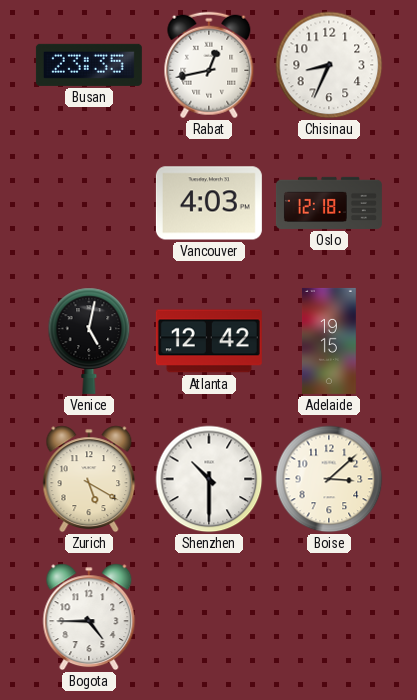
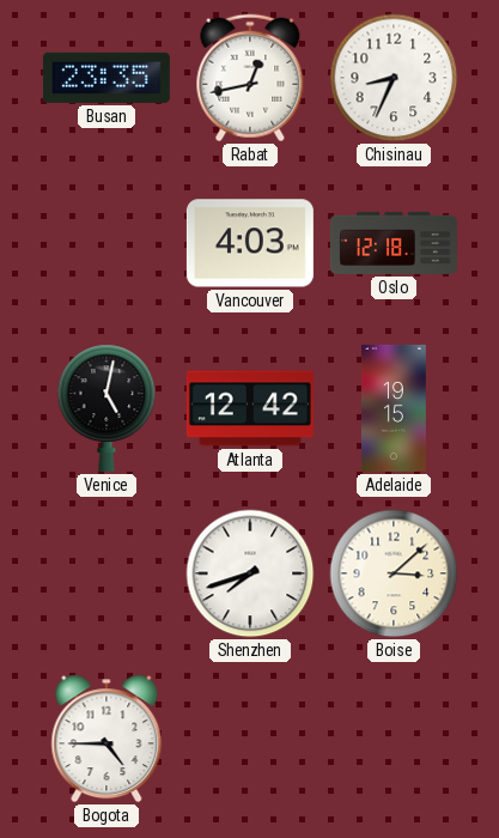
Zurich: 5:20 -> none
Shenzhen: 10:30 -> 7:42
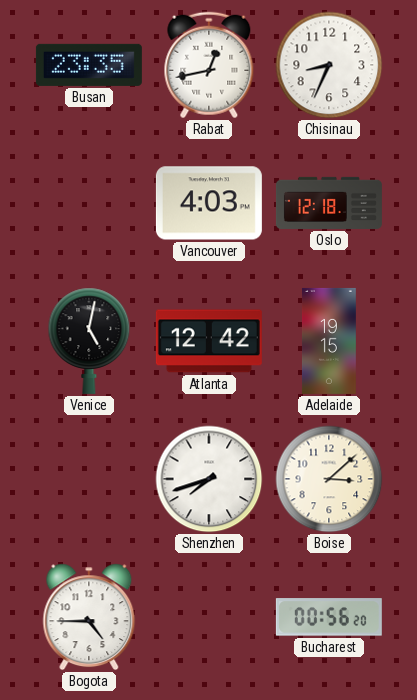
Bucharest: none -> 00:56
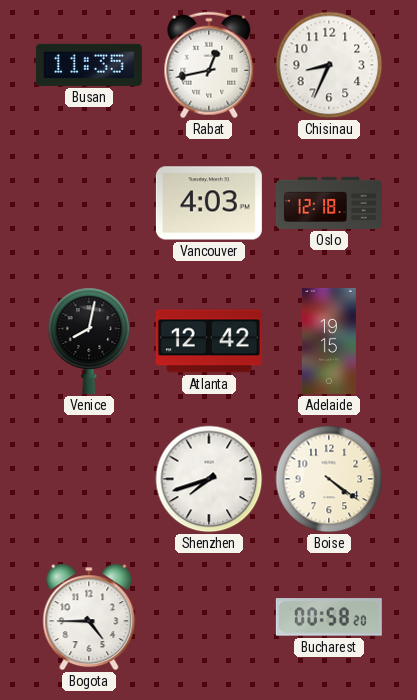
Busan: 23:35 -> 11:35
Venice: 5:02 -> 8:02
Boise: 3:08 -> 4:21
Bucharest: 00:56 -> 00:58
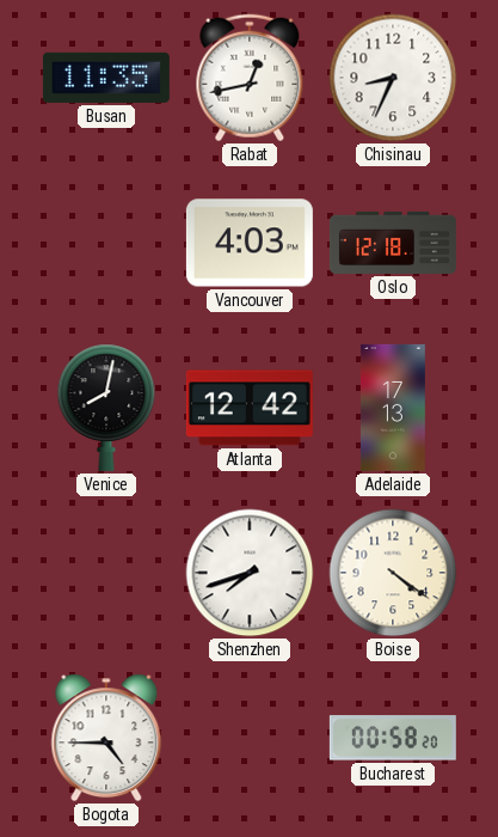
Adelaide: 19:15 -> 17:13
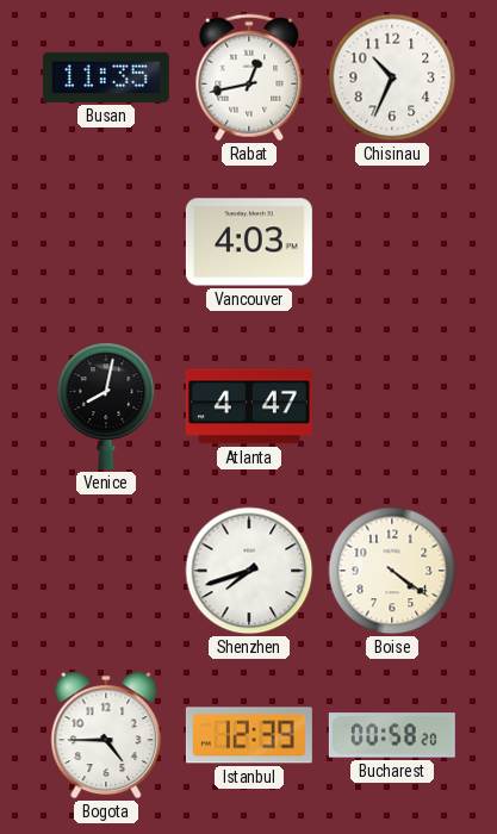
Chisinau: 8:34 -> 10:34
Oslo: 12:18 -> none
Atlanta: 12:42 -> 4:47
Adelaide: 17:13 -> none
Istanbul: none -> 12:39
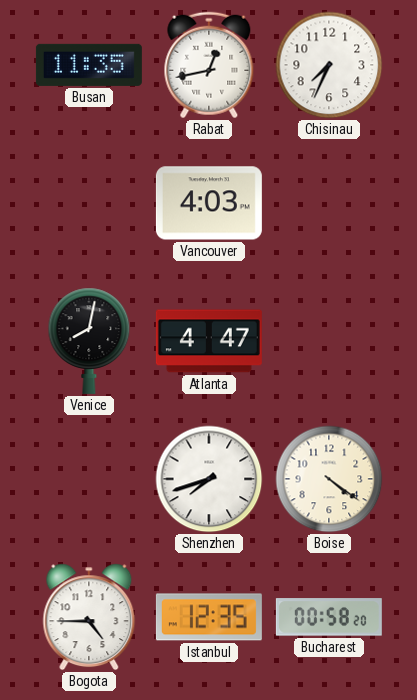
Chisinau: 10:34 -> 7:34
Istanbul: 12:39 -> 12:35
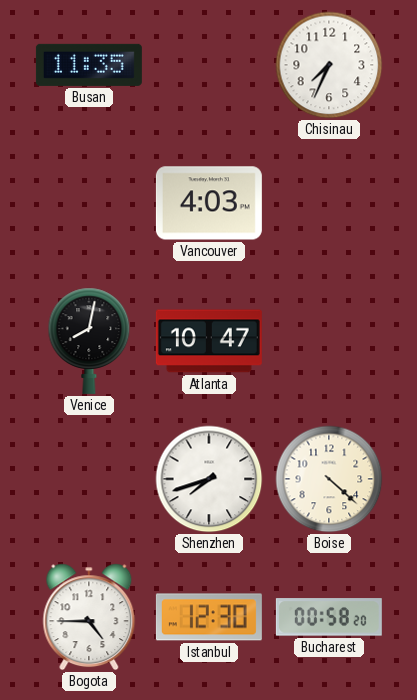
Rabat: 12:43 -> none
Atlanta: 4:47 -> 10:47
Boise: 4:21 -> 4:22
Istanbul: 12:35 -> 12:30
